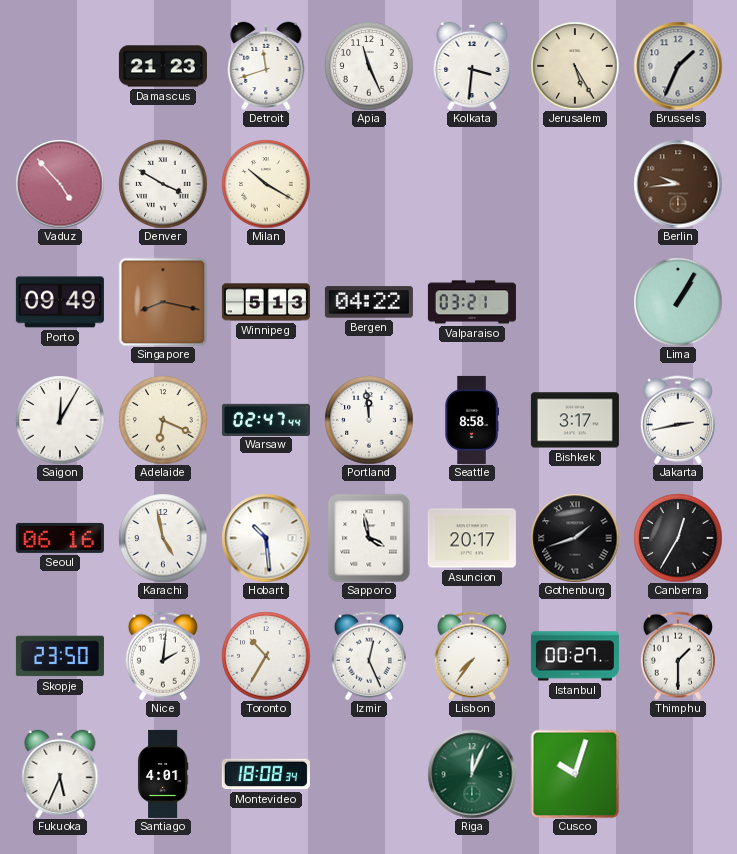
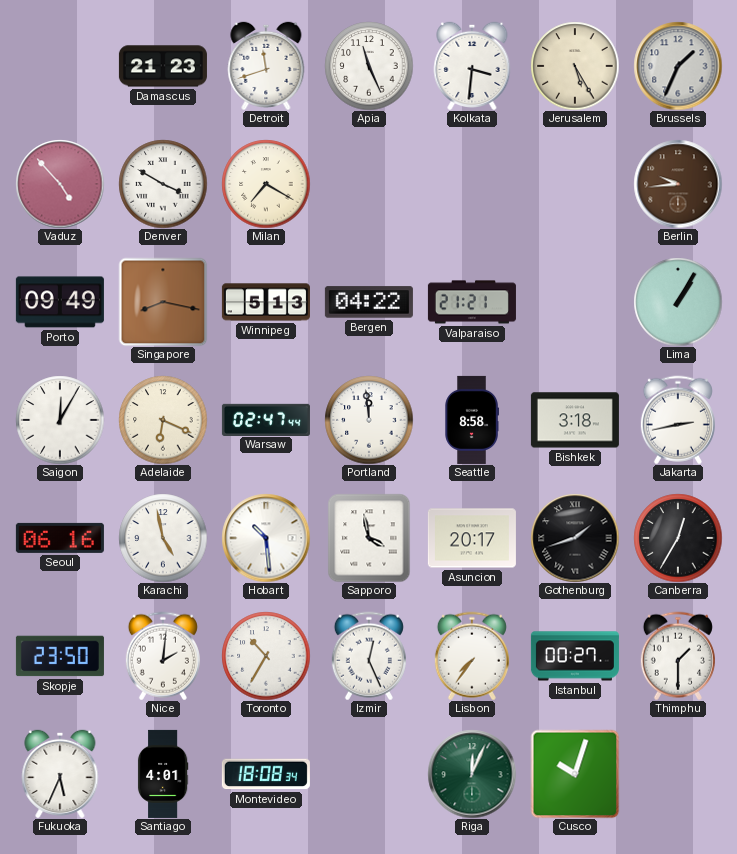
Milan: 10:20 -> 7:20
Valparaiso: 03:21 -> 21:21
Bishkek: 3:17 -> 3:18
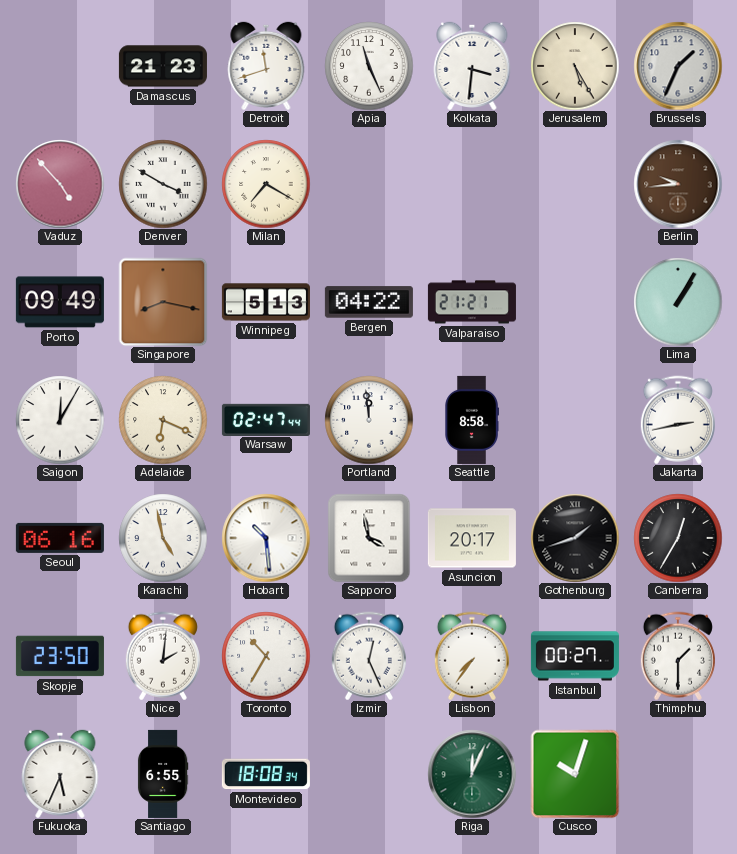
Bishkek: 3:18 -> none
Santiago: 4:01 -> 6:55
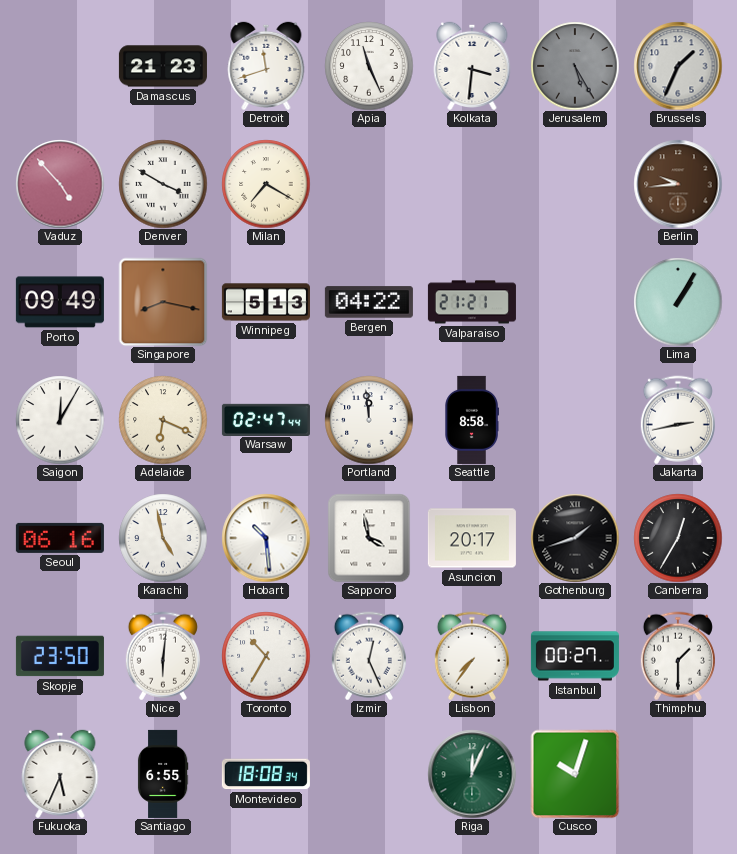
Jerusalem dial: cream -> grey
Nice: 2:01 -> 6:01
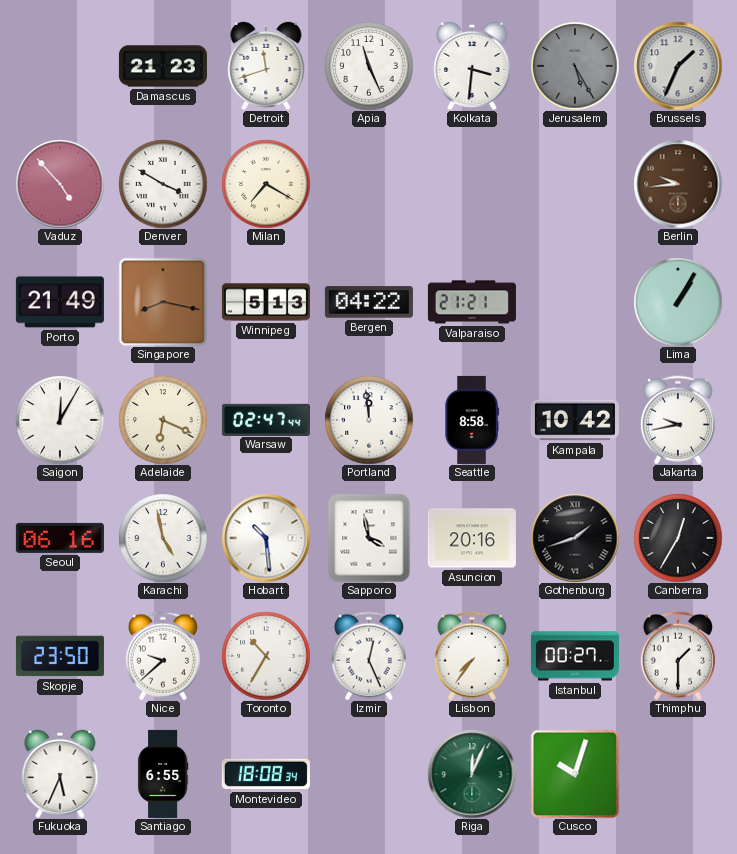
Porto: 09:49 -> 21:49
Kampala: none -> 10:42
Jakarta: 2:43 -> 9:43
Asuncion: 20:17 -> 20:16
Nice: 6:01 -> 9:38
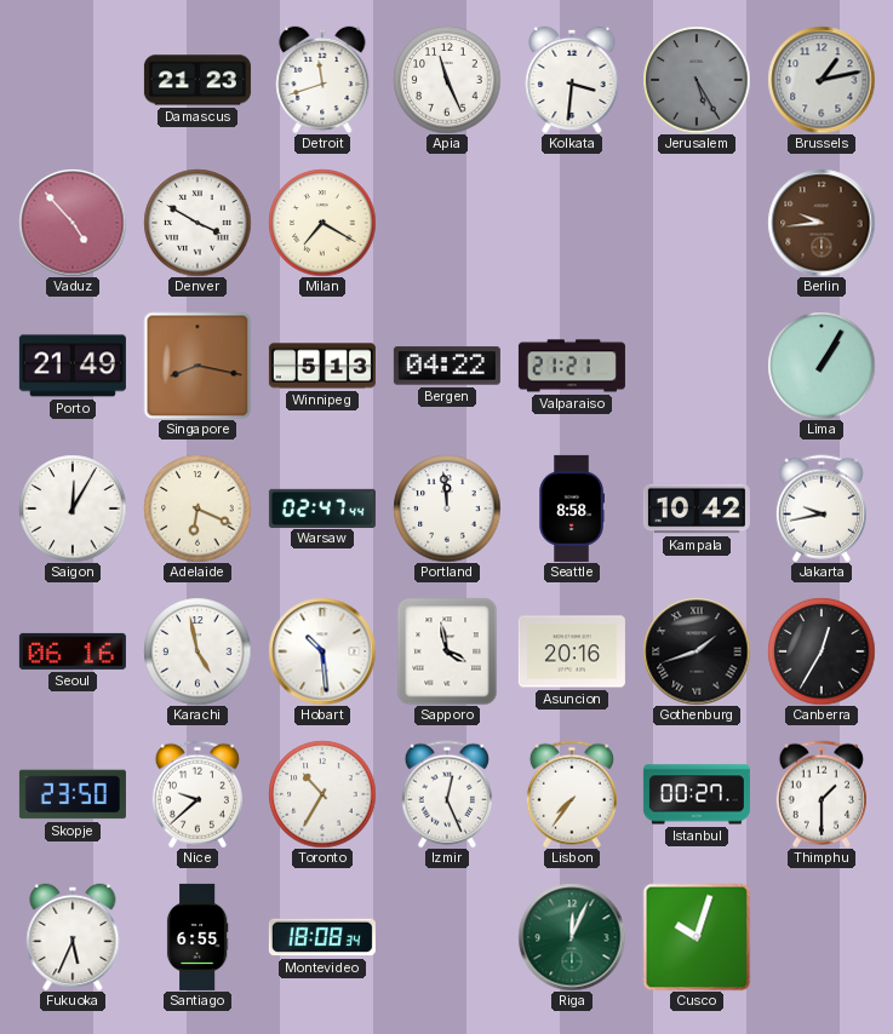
Brussels: 1:34 -> 1:13
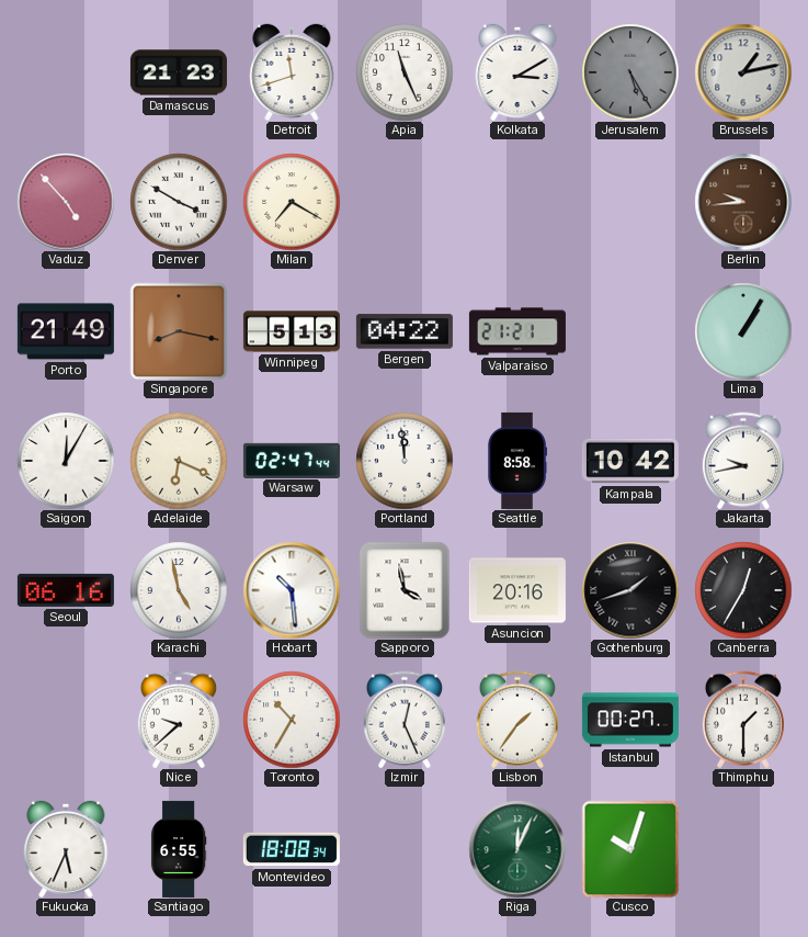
Kolkata: 3:31 -> 3:10
Skopje: 23:50 -> none
Lisbon: 7:36 -> 1:36
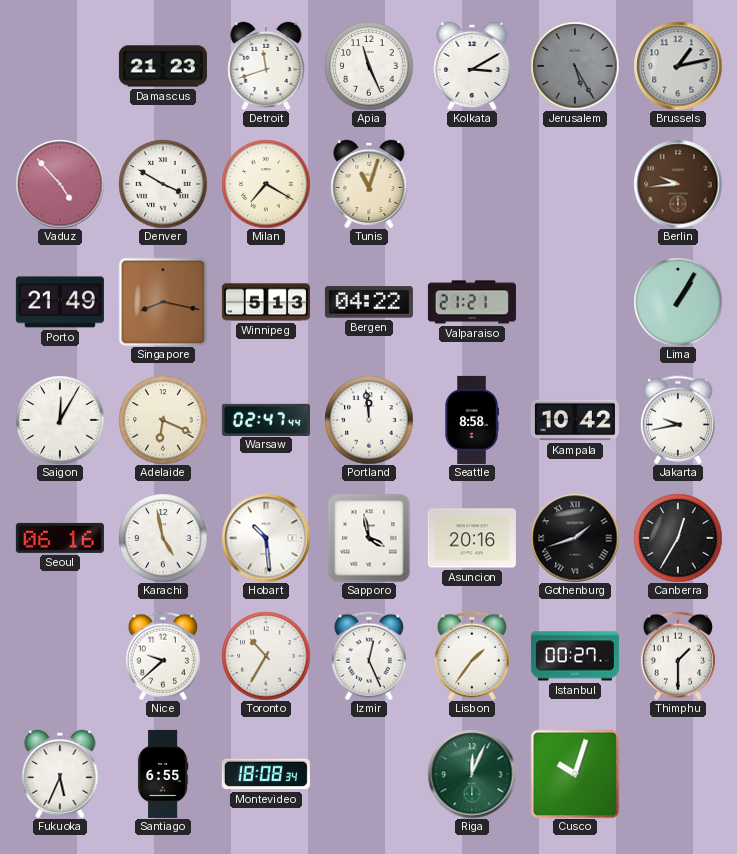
Tunis: none -> 11:03
